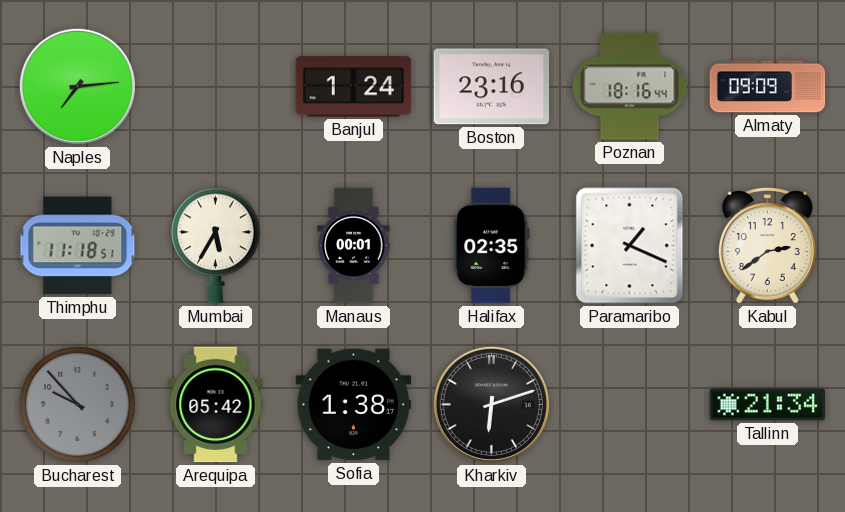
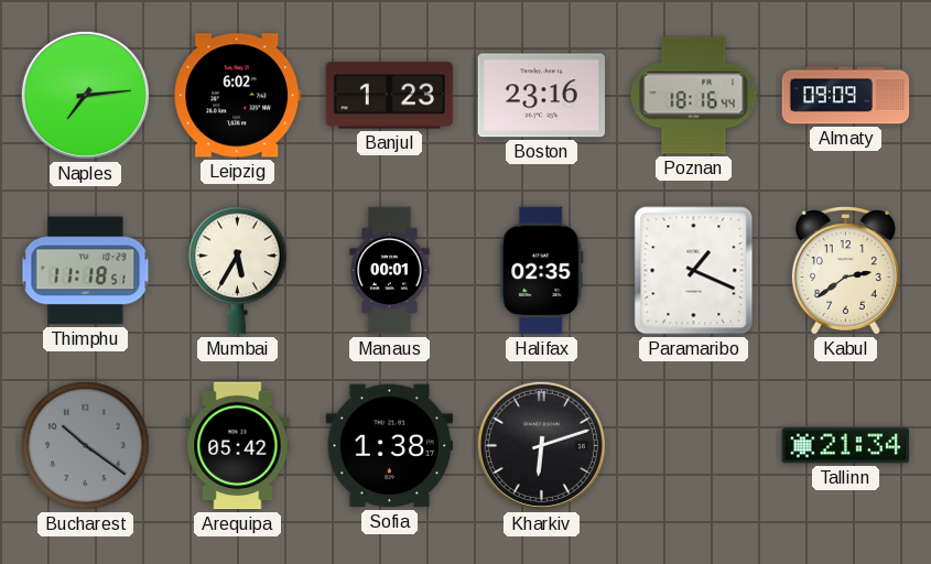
Leipzig: none -> 6:02
Banjul: 1:24 -> 1:23
Bucharest: 9:53 -> 10:21
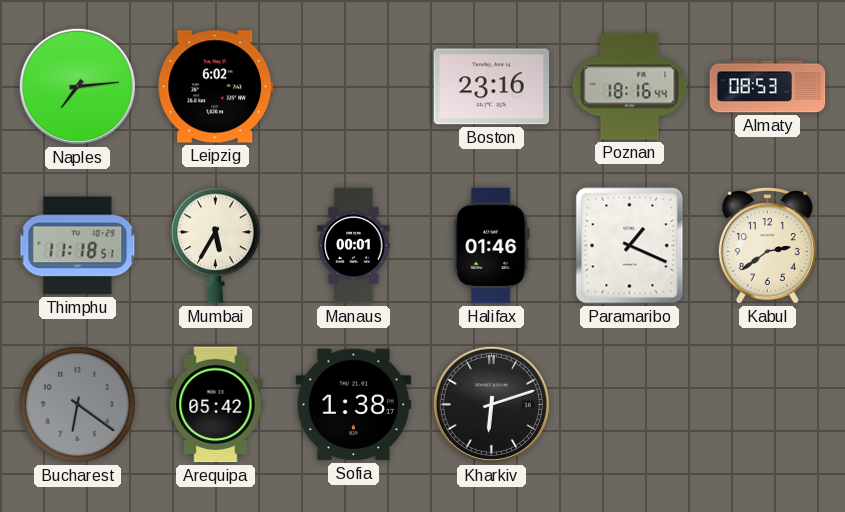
Banjul: 1:23 -> none
Almaty: 09:09 -> 08:53
Halifax: 02:35 -> 01:46
Bucharest: 10:21 -> 6:21
Tallinn: 21:34 -> none
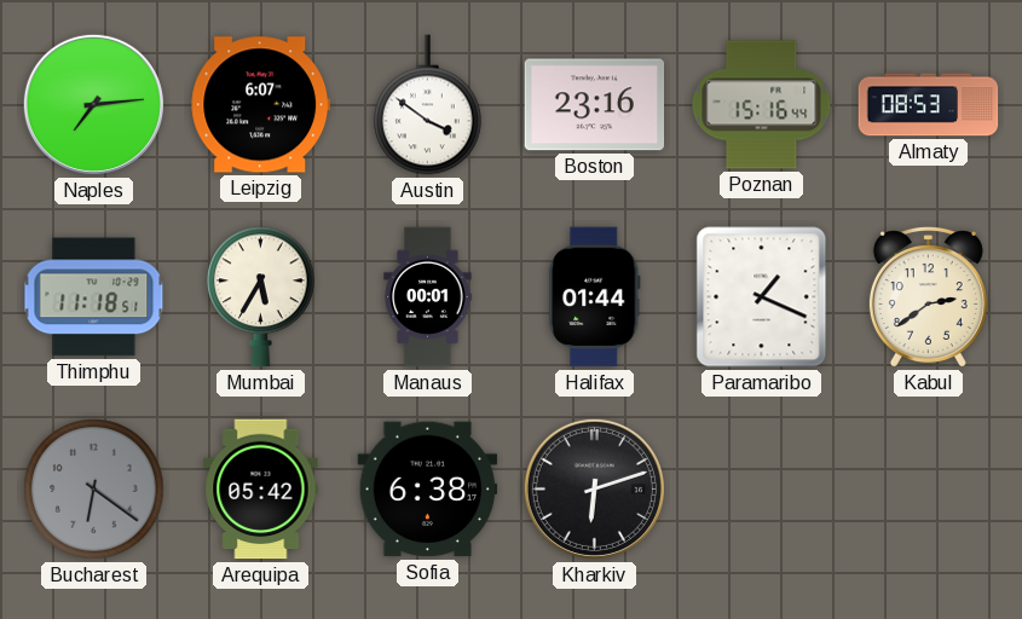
Leipzig: 6:02 -> 6:07
Austin: none -> 3:51
Poznan: 18:16 -> 15:16
Halifax: 01:46 -> 01:44
Sofia: 1:38 -> 6:38
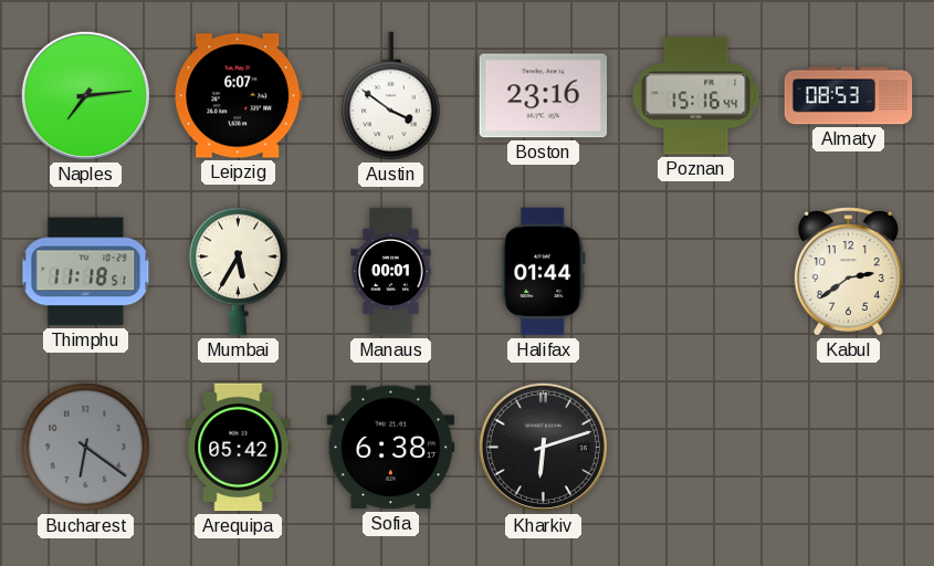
Paramaribo: 1:19 -> none
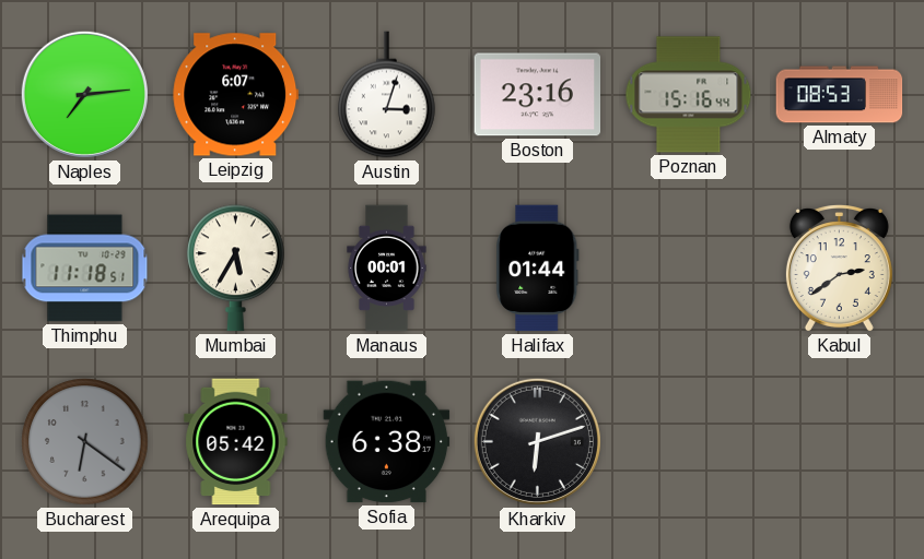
Austin: 3:51 -> 3:03
